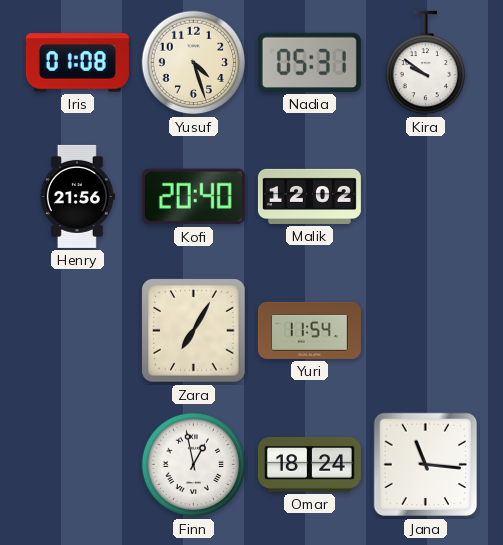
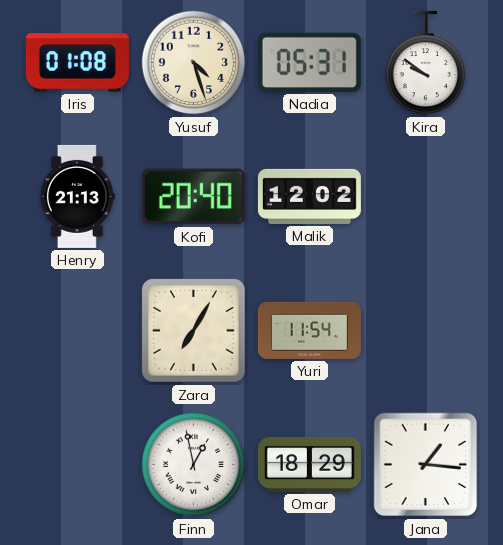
Henry: 21:56 -> 21:13
Omar: 18:24 -> 18:29
Jana: 11:16 -> 1:16
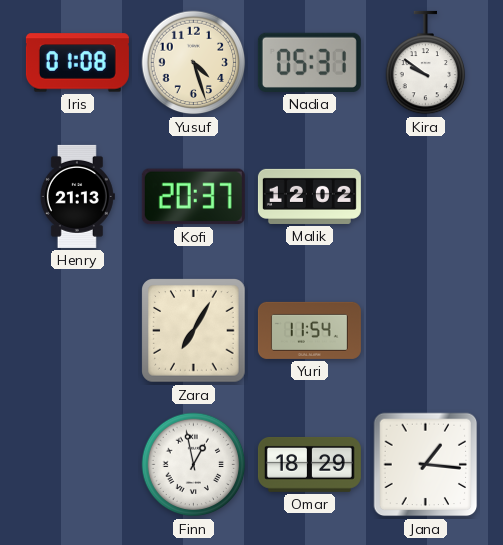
Kofi: 20:40 -> 20:37
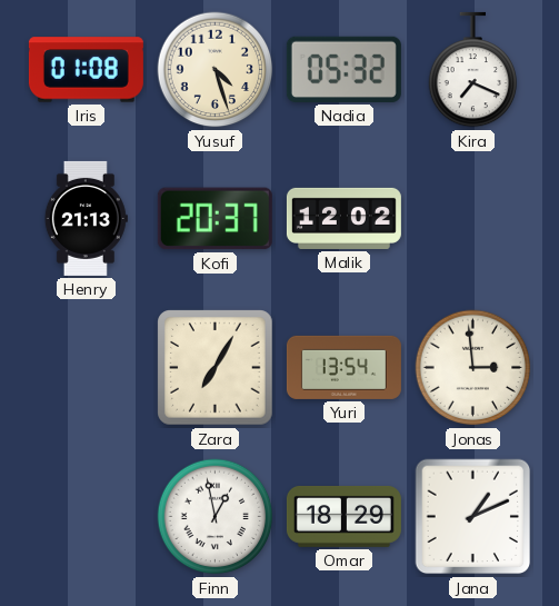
Nadia: 05:31 -> 05:32
Kira: 9:51 -> 7:19
Yuri: 11:54 -> 13:54
Jonas: none -> 2:59
Jana: 1:16 -> 1:11
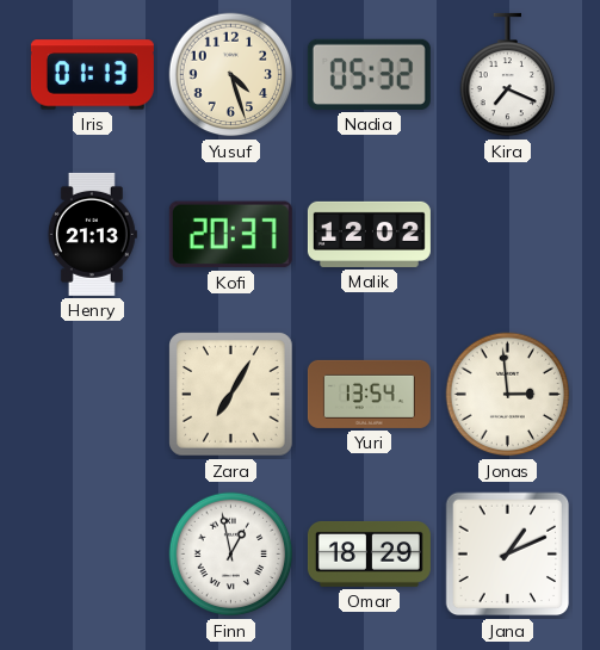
Iris: 01:08 -> 01:13
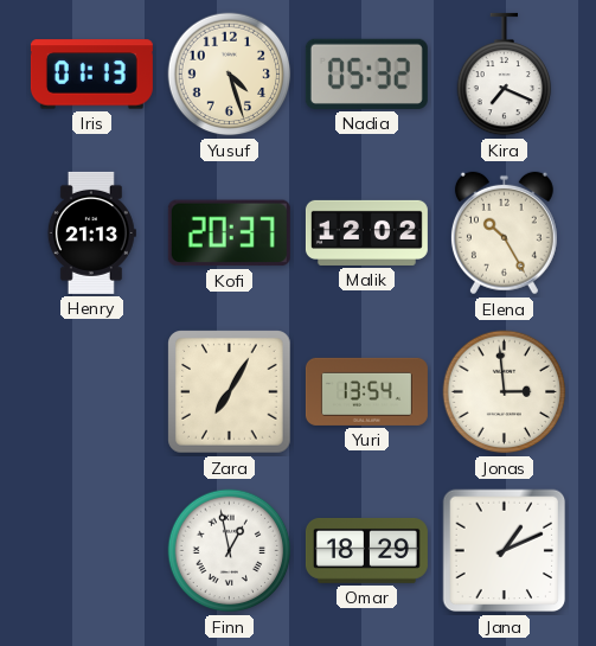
Elena: none -> 10:25
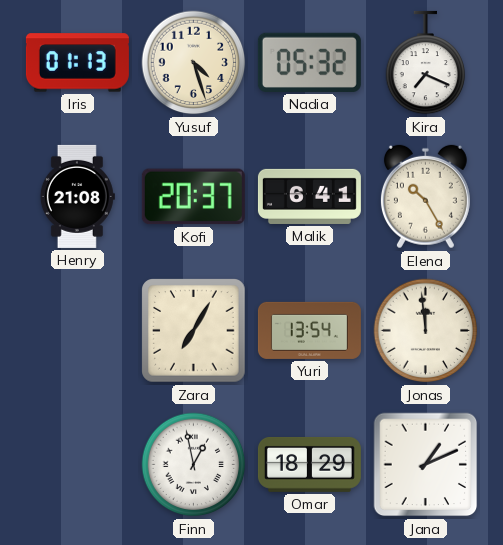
Henry: 21:13 -> 21:08
Malik: 12:02 -> 6:41
Jonas: 2:59 -> 11:59
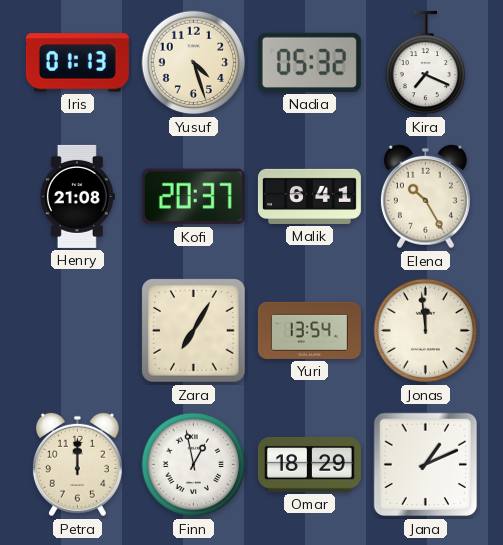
Petra: none -> 12:00
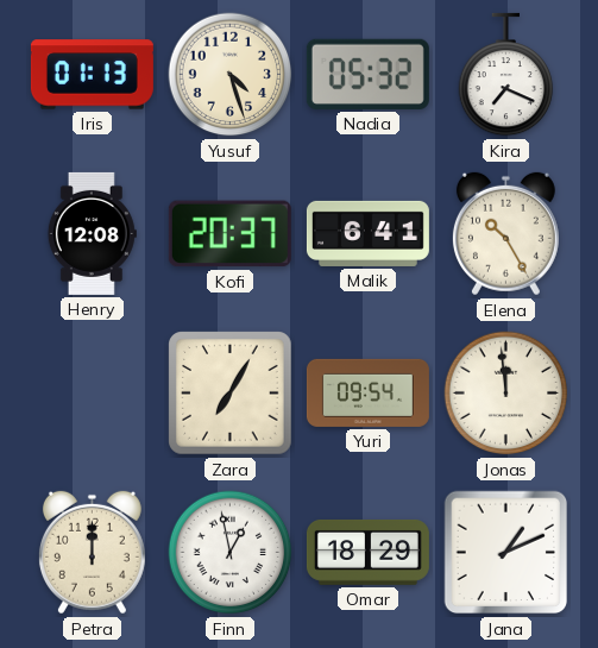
Henry: 21:08 -> 12:08
Yuri: 13:54 -> 09:54
